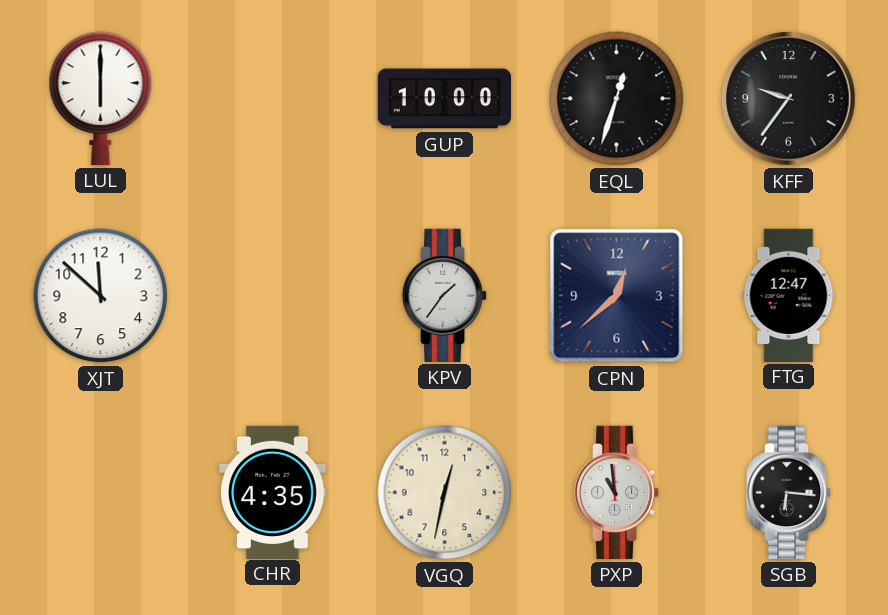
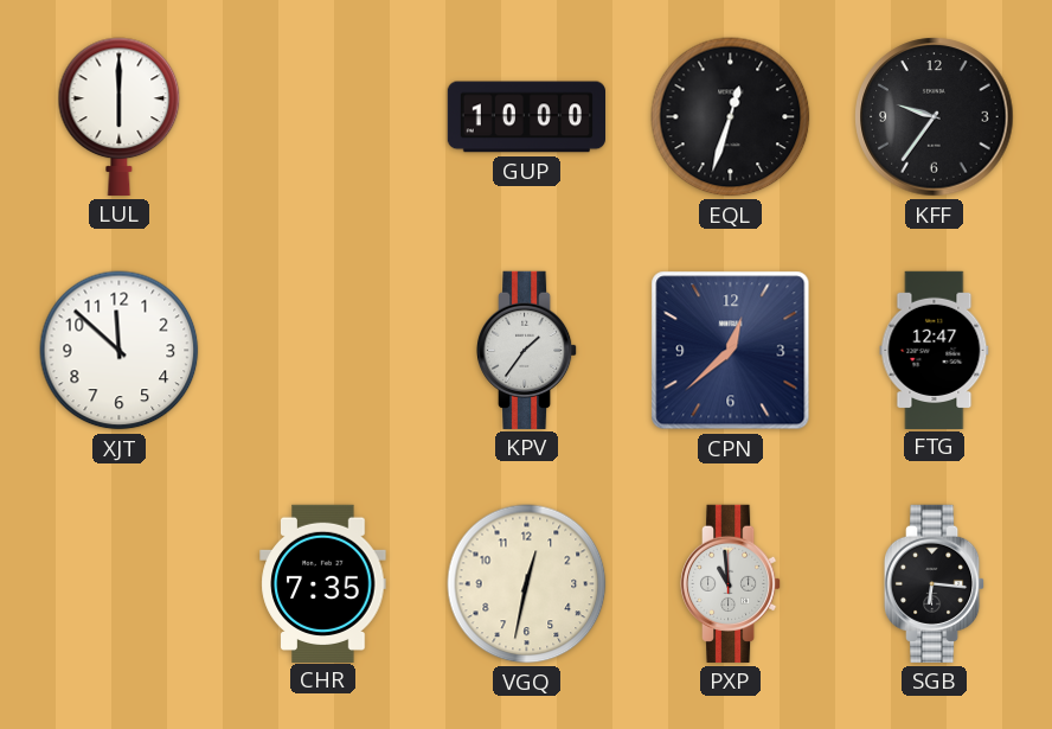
CHR: 4:35 -> 7:35
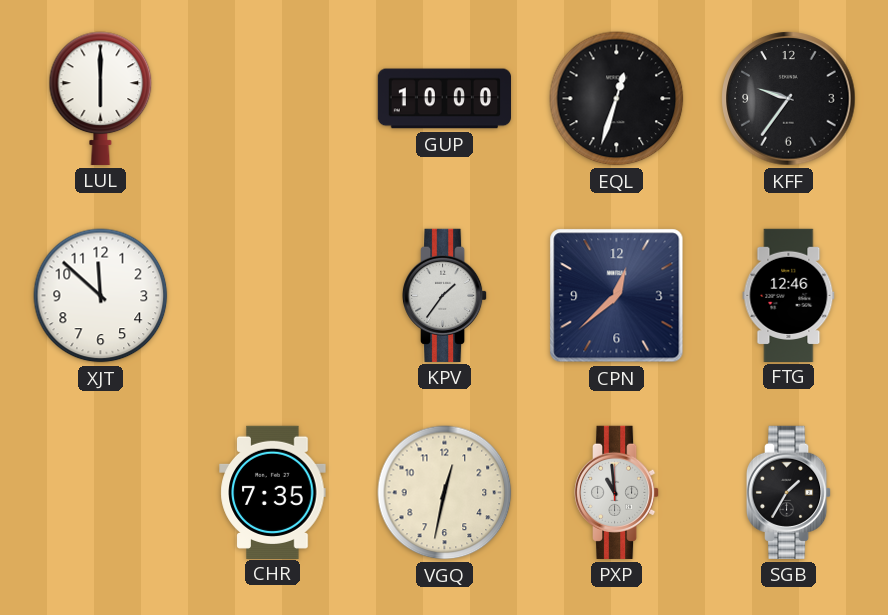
FTG: 12:47 -> 12:46
SGB: 6:16 -> 1:35
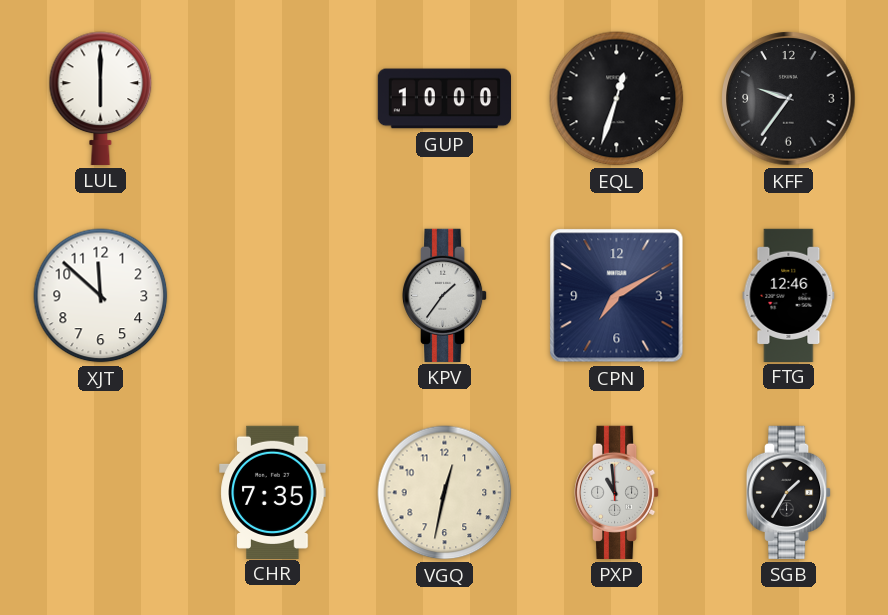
CPN: 12:38 -> 7:10
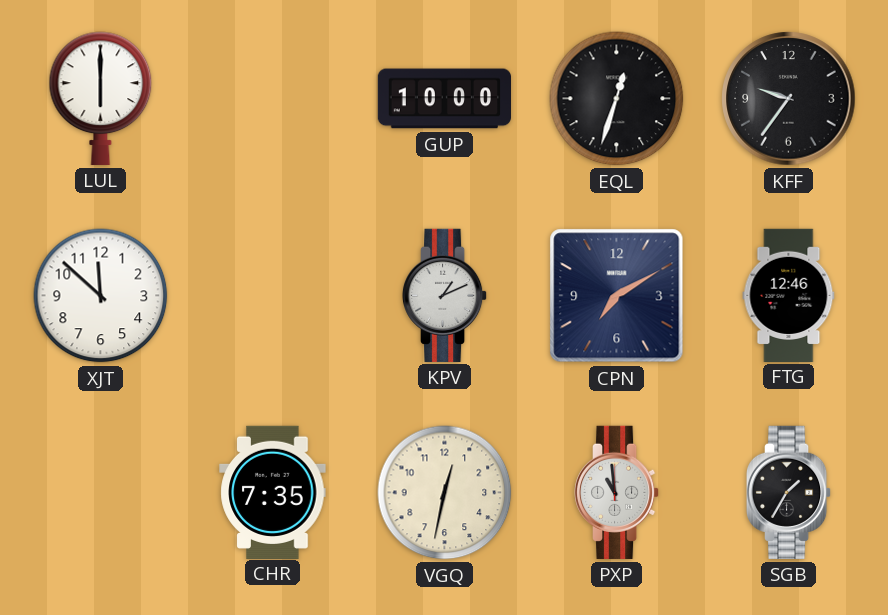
KPV: 1:36 -> 1:11
